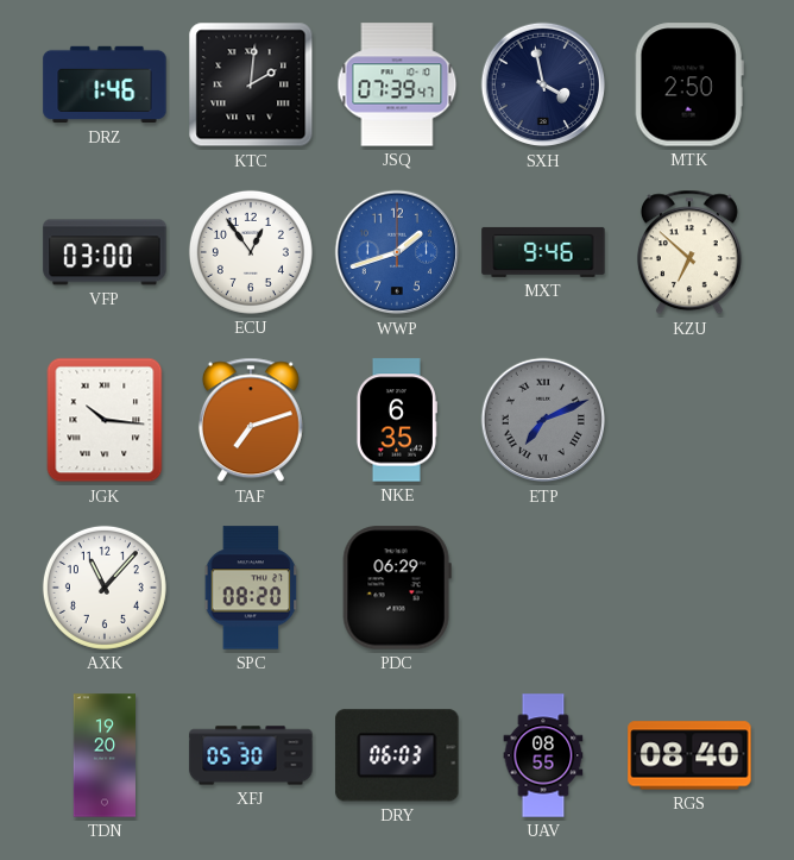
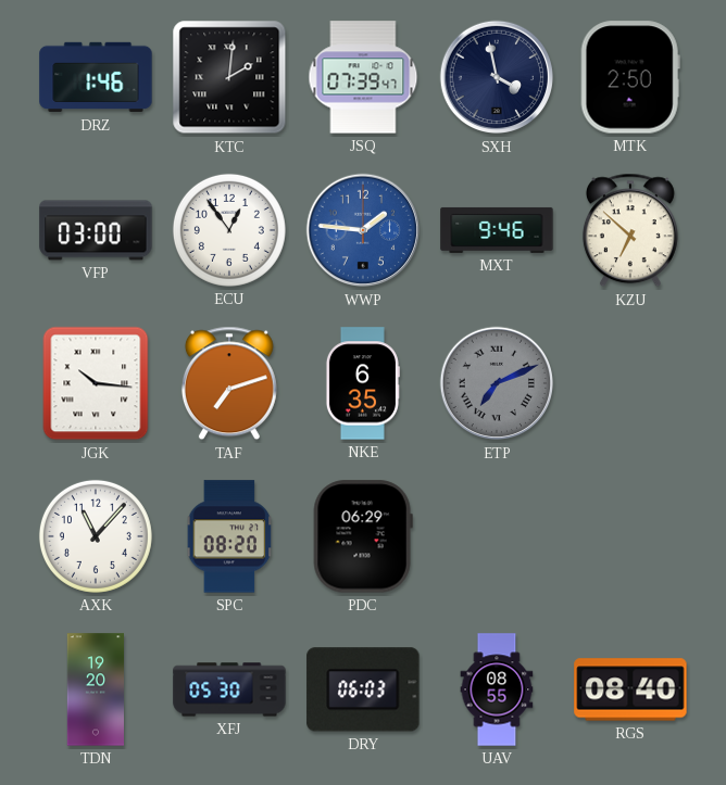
WWP: 1:42 -> 1:46
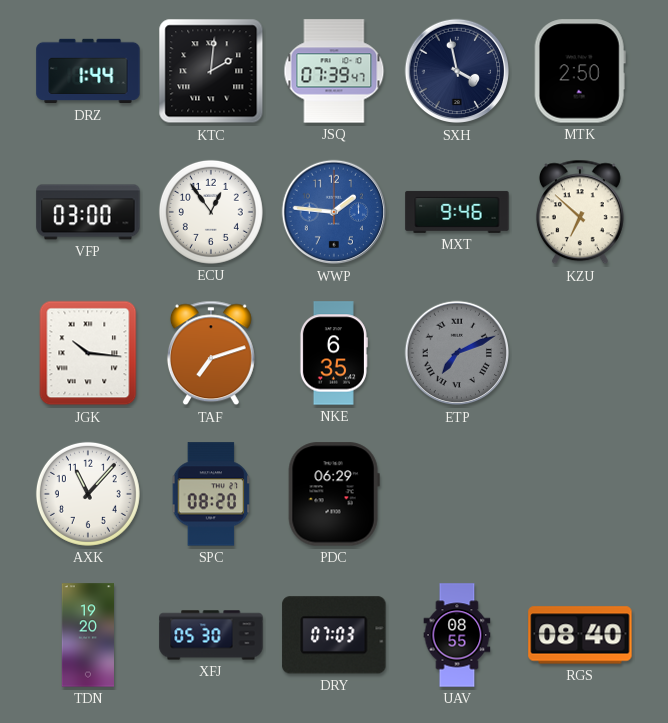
DRZ: 1:46 -> 1:44
DRY: 06:03 -> 07:03
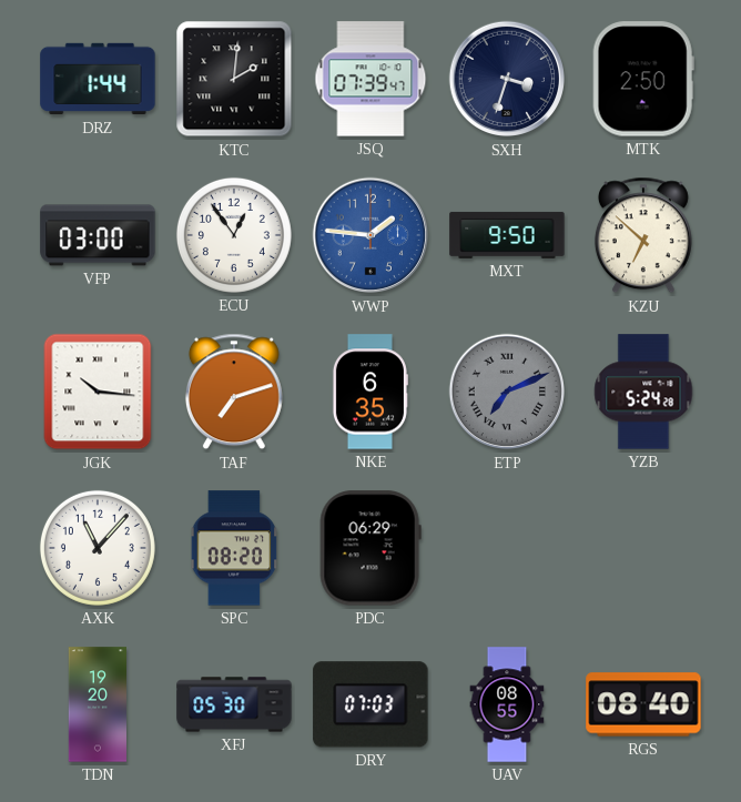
SXH: 3:58 -> 3:33
MXT: 9:46 -> 9:50
YZB: none -> 5:24
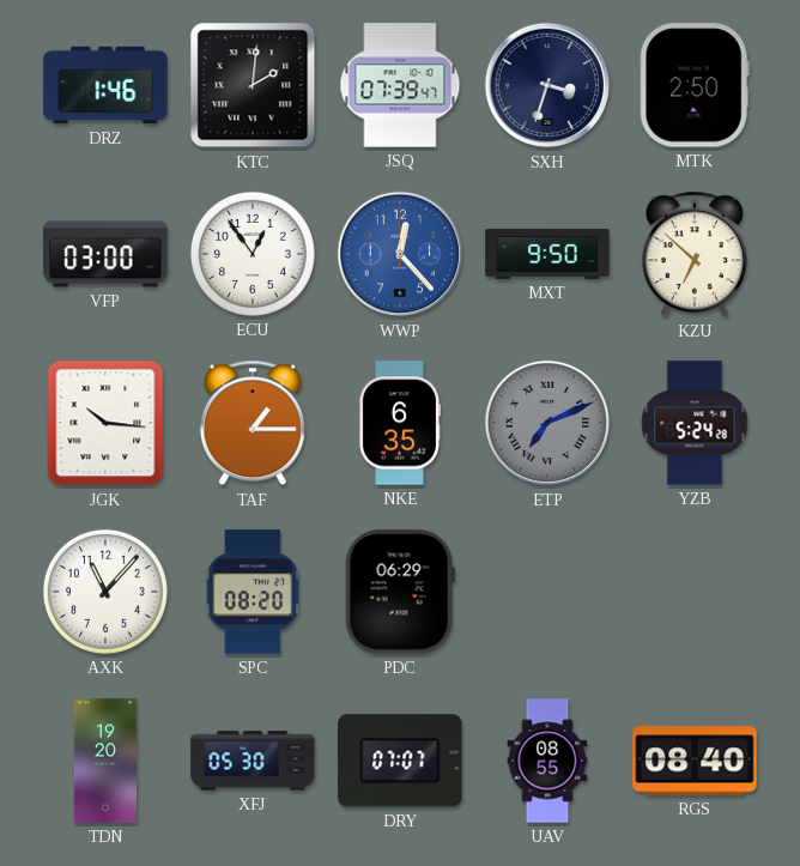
DRZ: 1:44 -> 1:46
WWP: 1:46 -> 12:23
TAF: 7:12 -> 1:15
DRY: 07:03 -> 07:07
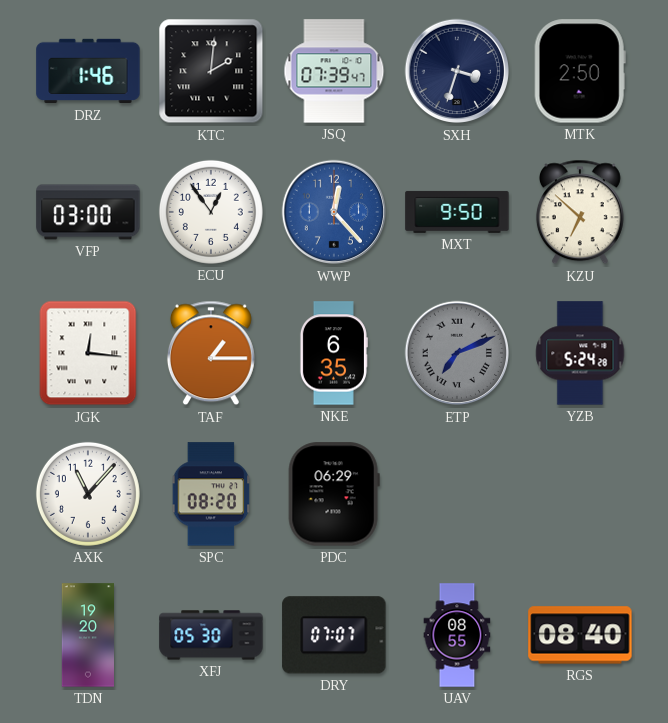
JGK: 10:16 -> 12:16
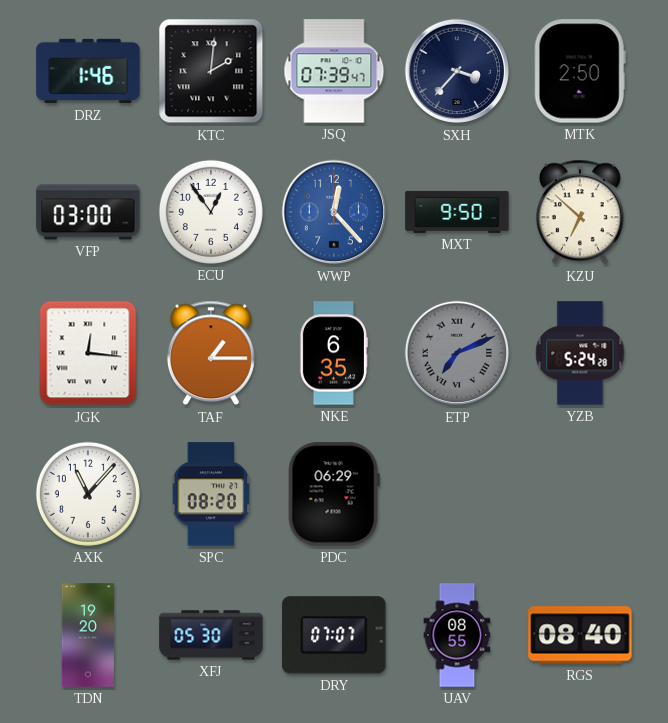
SXH: 3:33 -> 3:37
